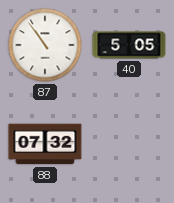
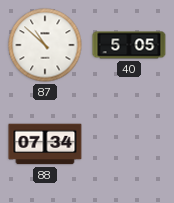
87: 10:54 -> 10:52
88: 07:32 -> 07:34
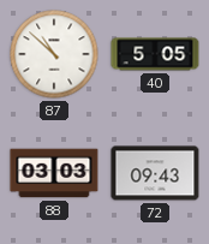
88: 07:34 -> 03:03
72: none -> 09:43
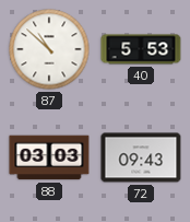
40: 5:05 -> 5:53
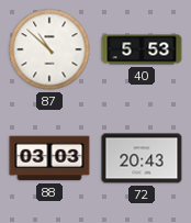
72: 09:43 -> 20:43
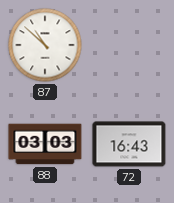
40: 5:53 -> none
72: 20:43 -> 16:43
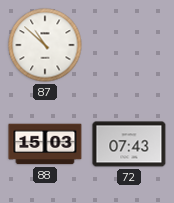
88: 03:03 -> 15:03
72: 16:43 -> 07:43
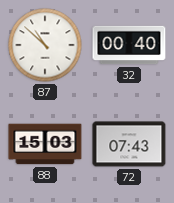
32: none -> 00:40
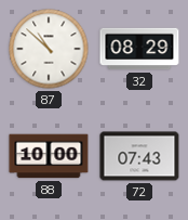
32: 00:40 -> 08:29
88: 15:03 -> 10:00
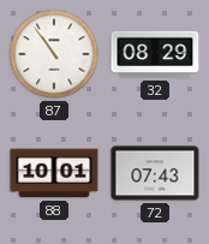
87: 10:52 -> 10:54
88: 10:00 -> 10:01
